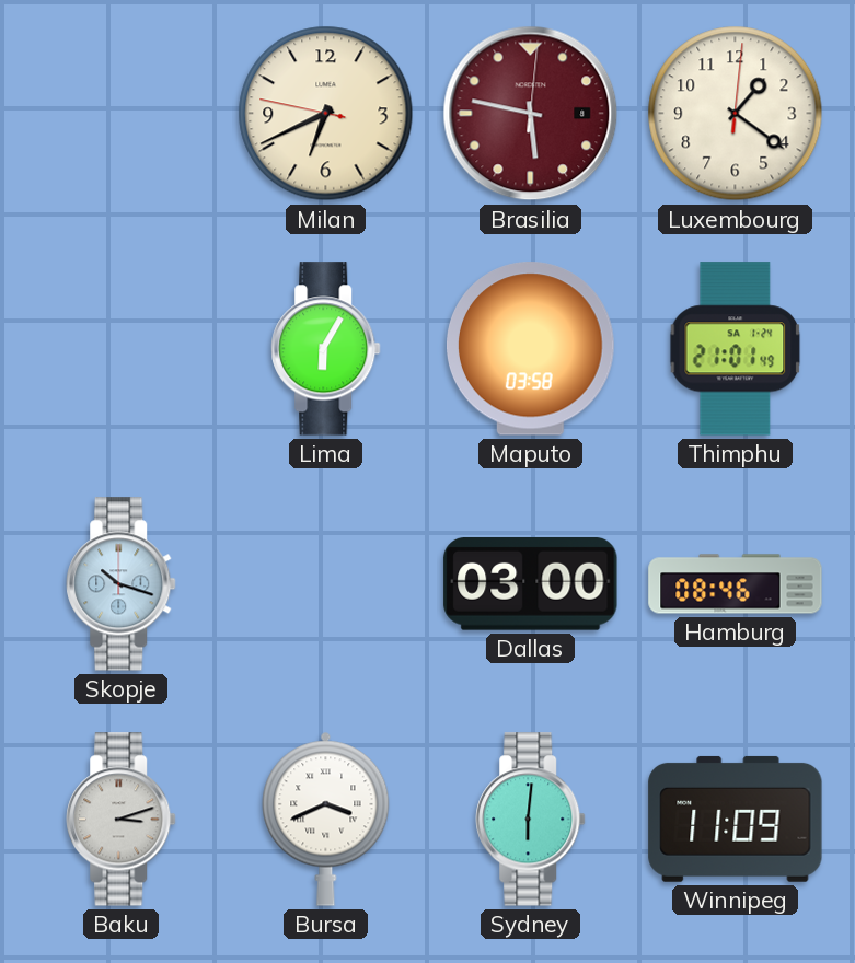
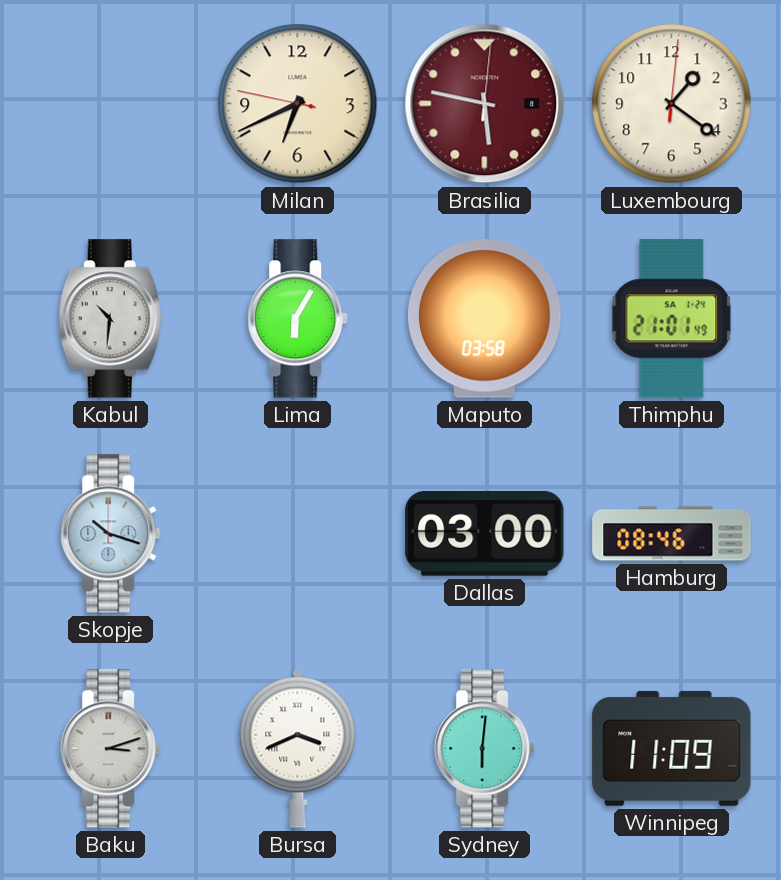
Kabul: none -> 10:31
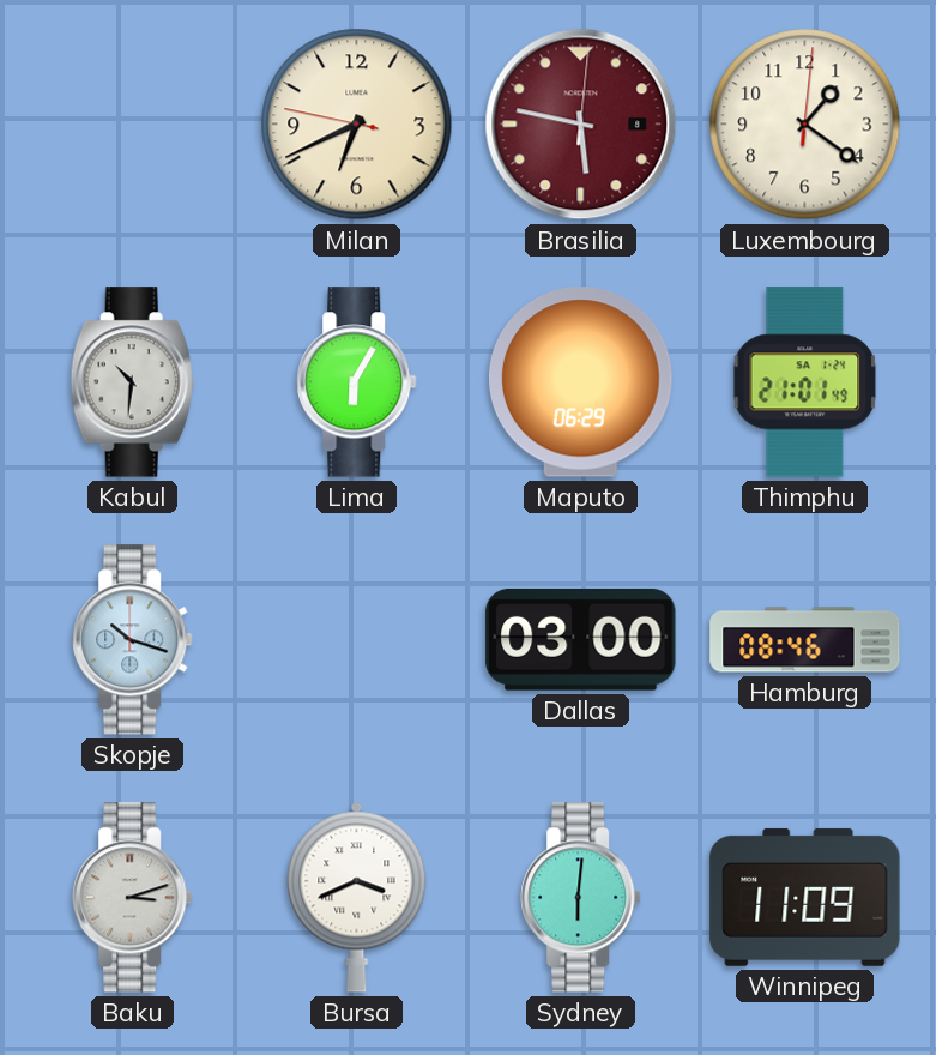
Maputo: 03:58 -> 06:29
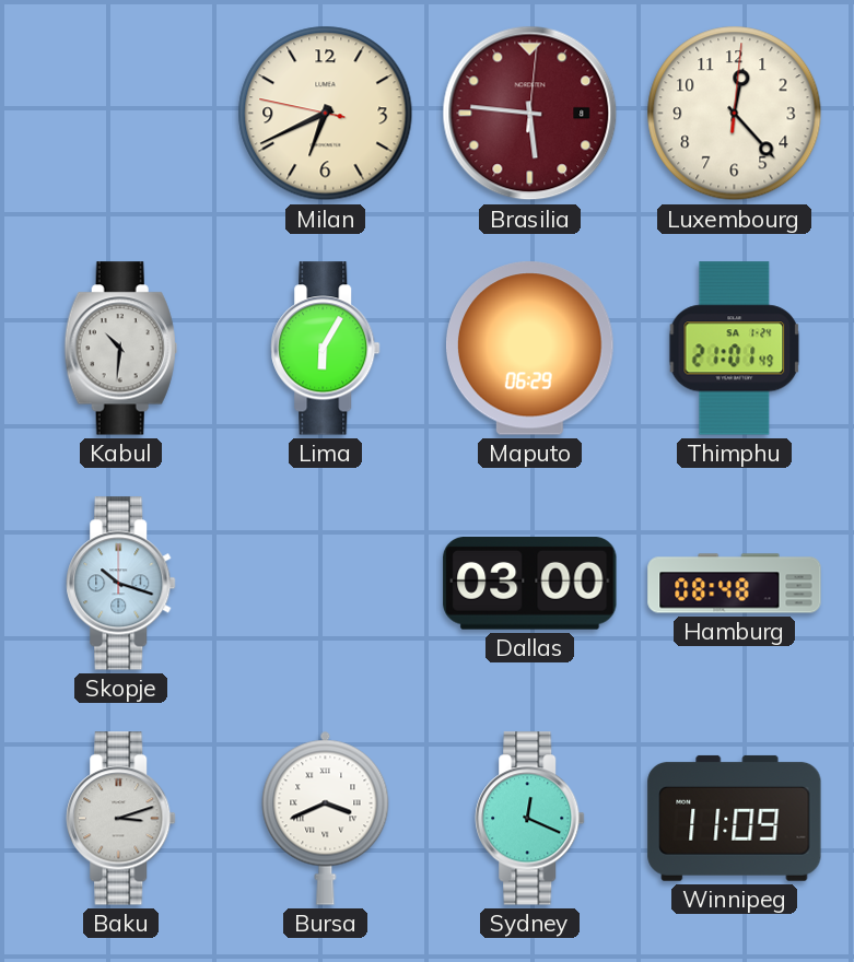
Brasilia: 5:47 -> 5:46
Luxembourg: 1:21 -> 12:23
Hamburg: 08:46 -> 08:48
Sydney: 6:01 -> 12:19
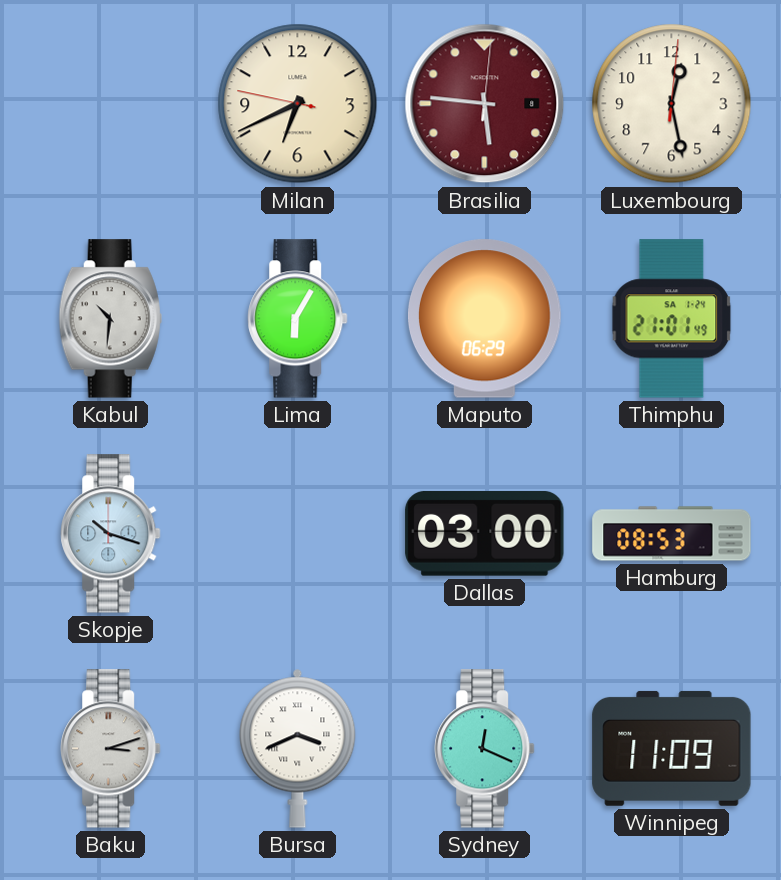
Luxembourg: 12:23 -> 12:28
Hamburg: 08:48 -> 08:53
